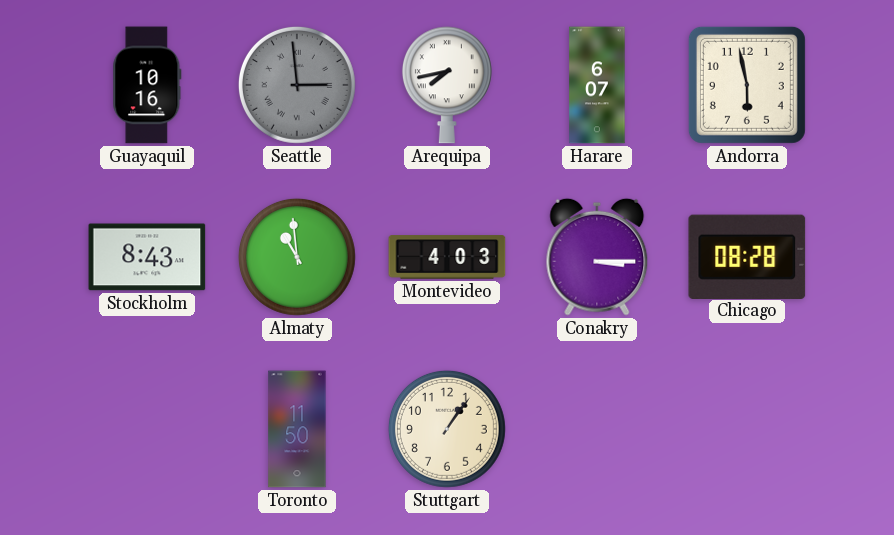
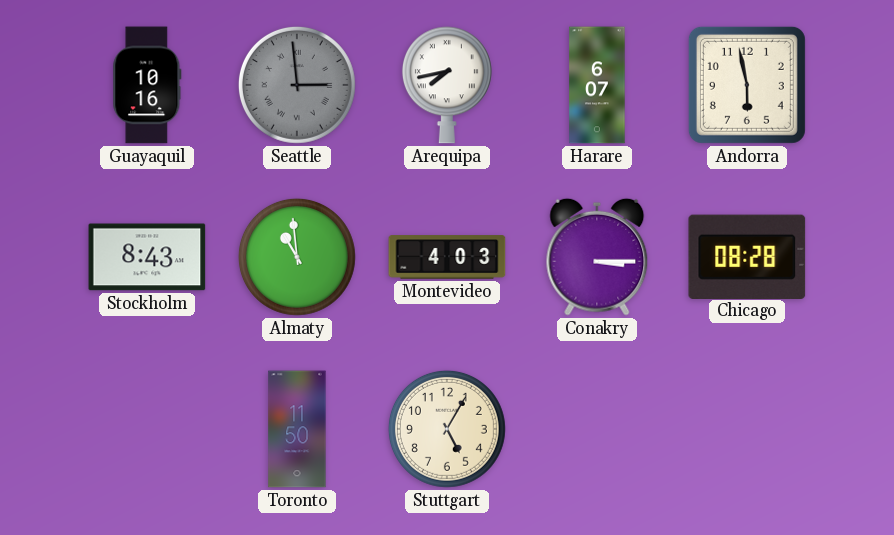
Stuttgart: 1:06 -> 5:05
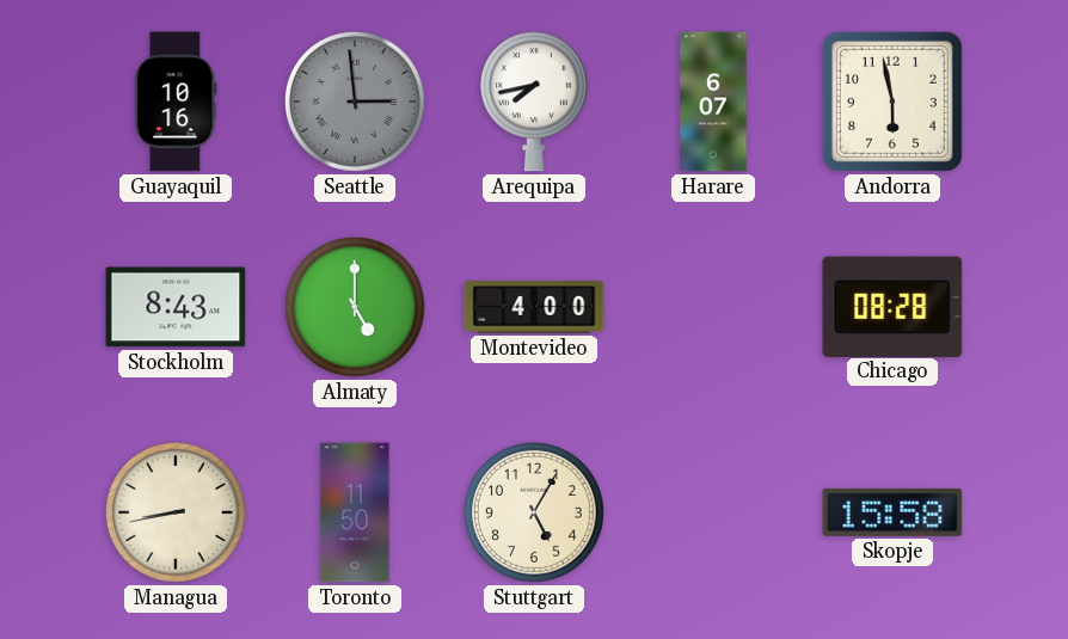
Almaty: 10:59 -> 5:00
Montevideo: 4:03 -> 4:00
Conakry: 3:15 -> none
Managua: none -> 8:43
Skopje: none -> 15:58
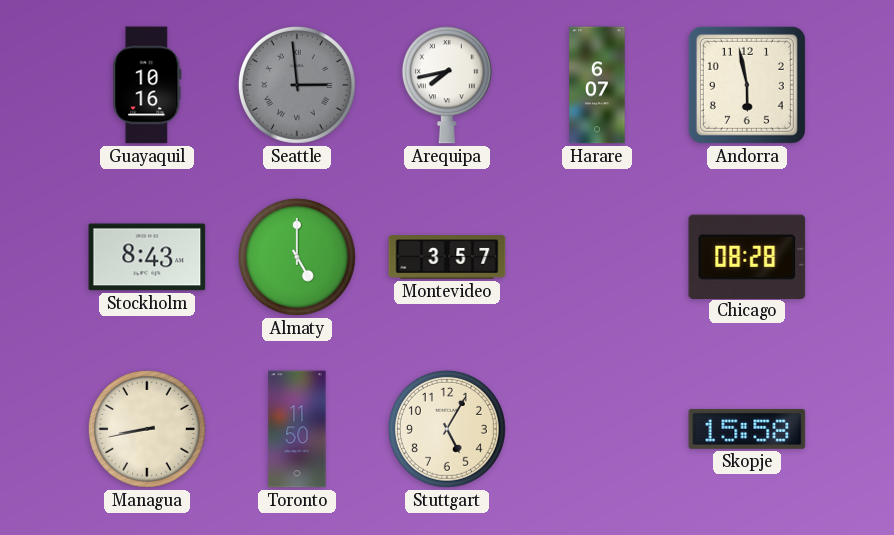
Montevideo: 4:00 -> 3:57
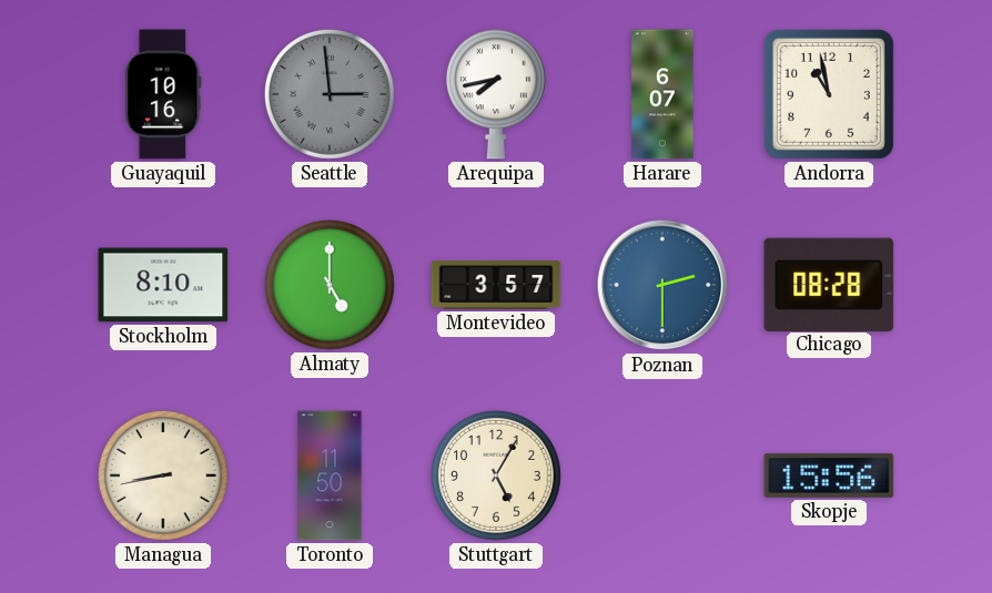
Andorra: 5:58 -> 10:58
Stockholm: 8:43 -> 8:10
Poznan: none -> 2:30
Skopje: 15:58 -> 15:56
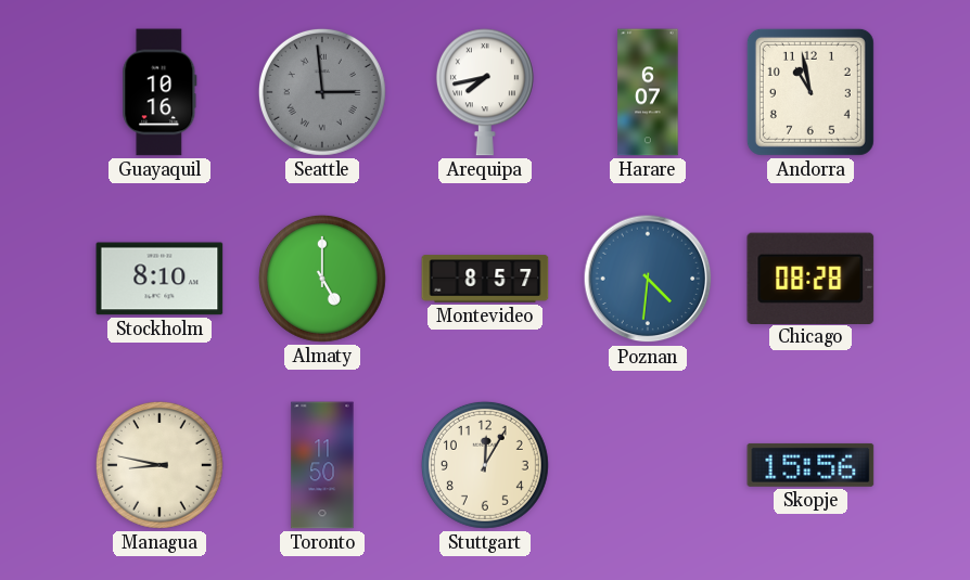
Montevideo: 3:57 -> 8:57
Poznan: 2:30 -> 4:31
Managua: 8:43 -> 8:47
Stuttgart: 5:05 -> 12:05
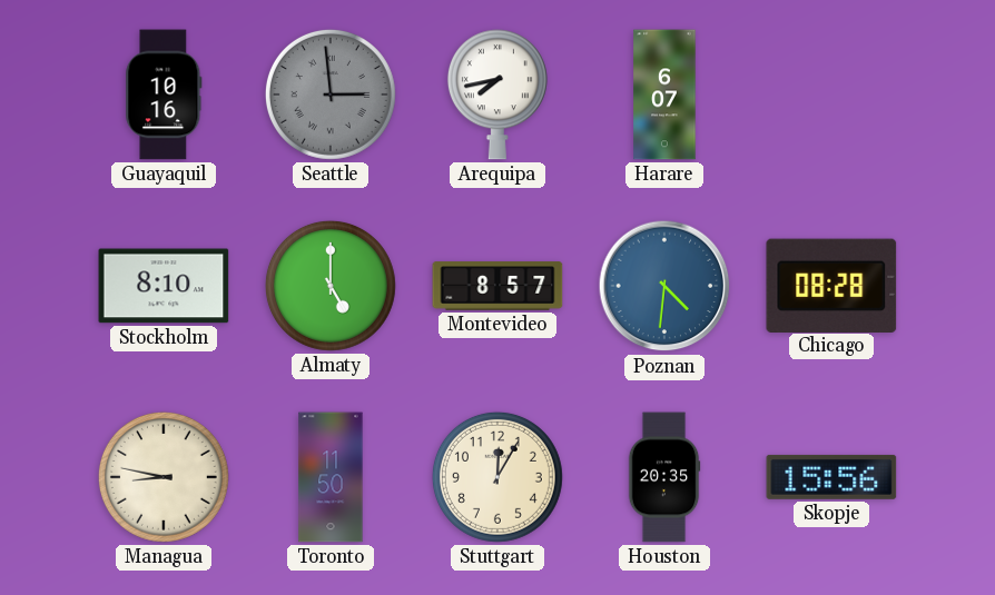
Andorra: 10:58 -> none
Houston: none -> 20:35
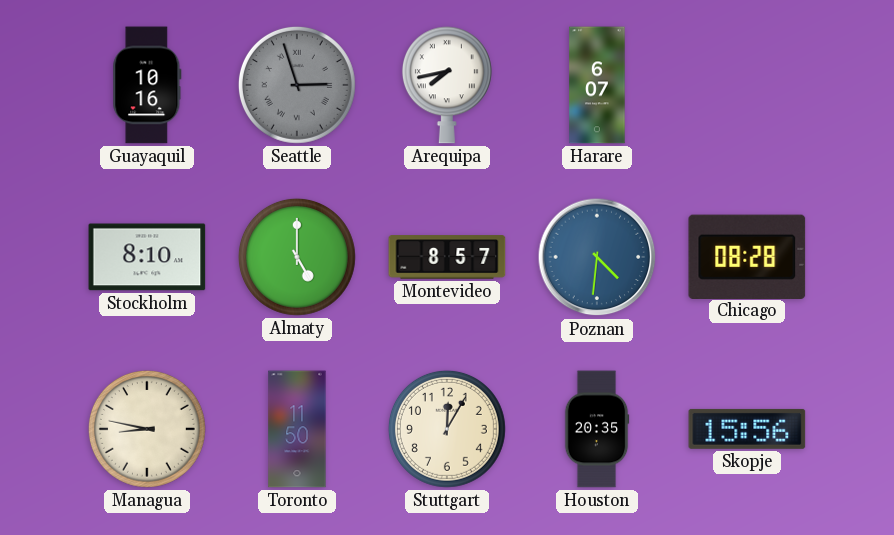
Seattle: 2:59 -> 2:57
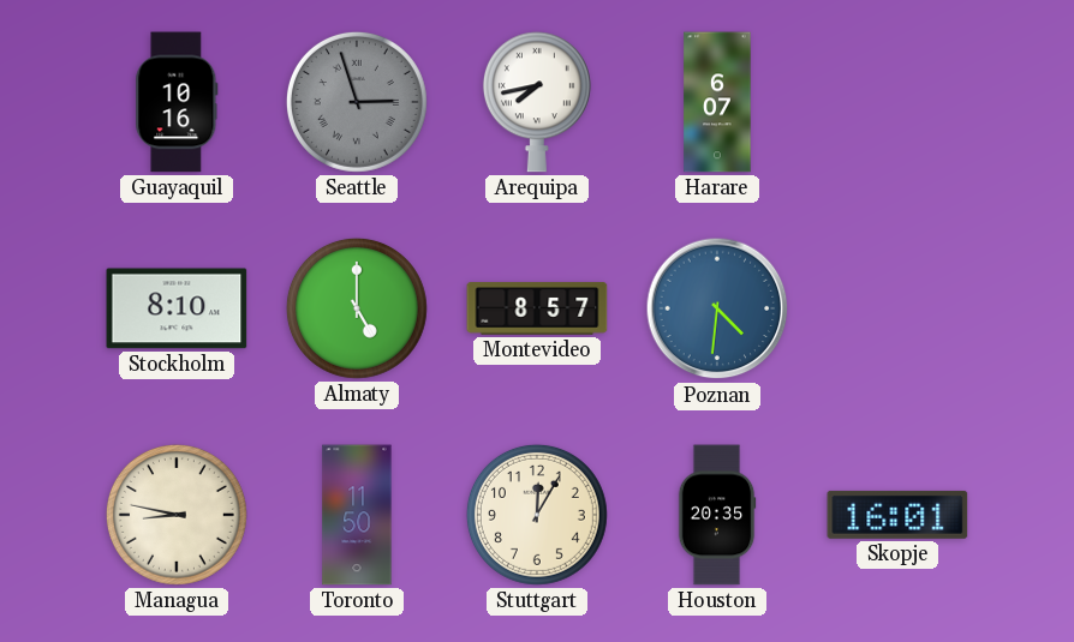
Chicago: 08:28 -> none
Skopje: 15:56 -> 16:01
